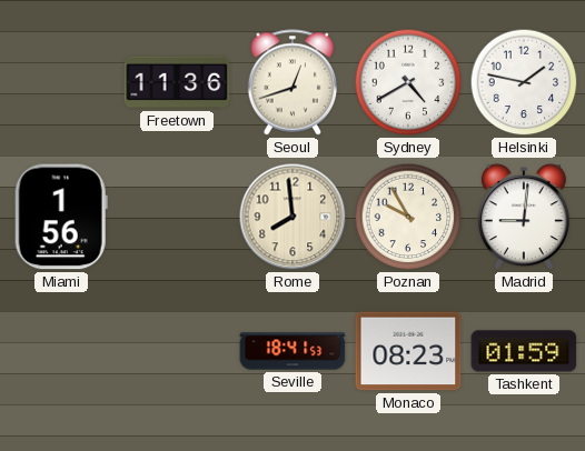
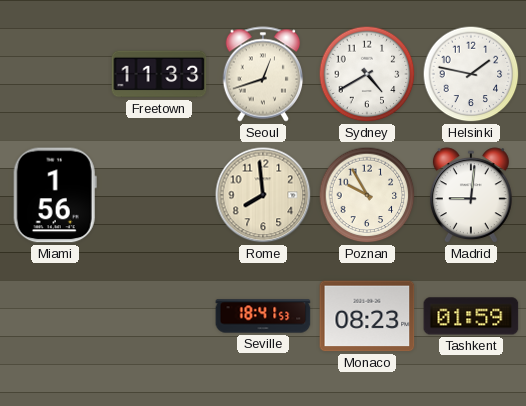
Freetown: 11:36 -> 11:33
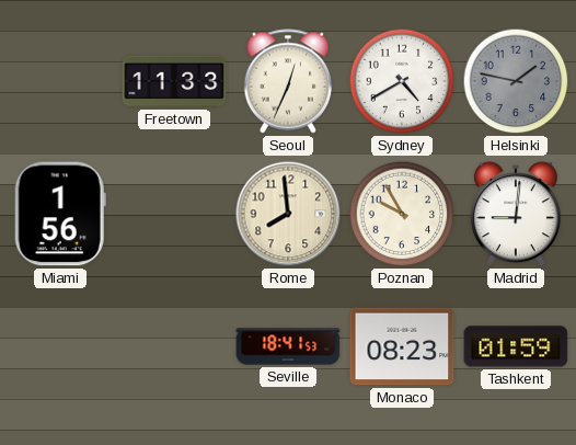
Seoul: 12:42 -> 12:34
Helsinki dial: white -> grey
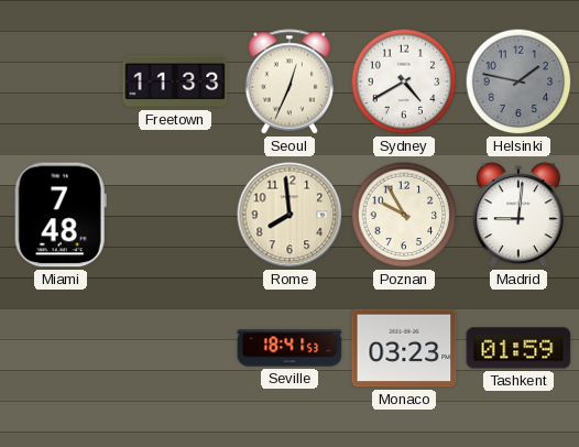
Miami: 1:56 -> 7:48
Monaco: 08:23 -> 03:23
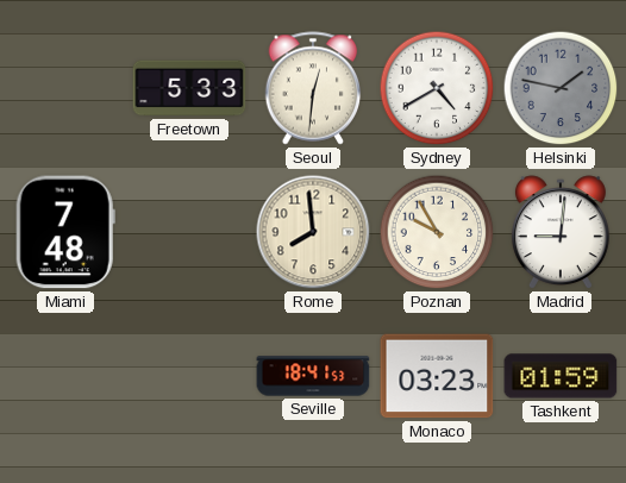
Freetown: 11:33 -> 5:33
Seoul: 12:34 -> 12:31
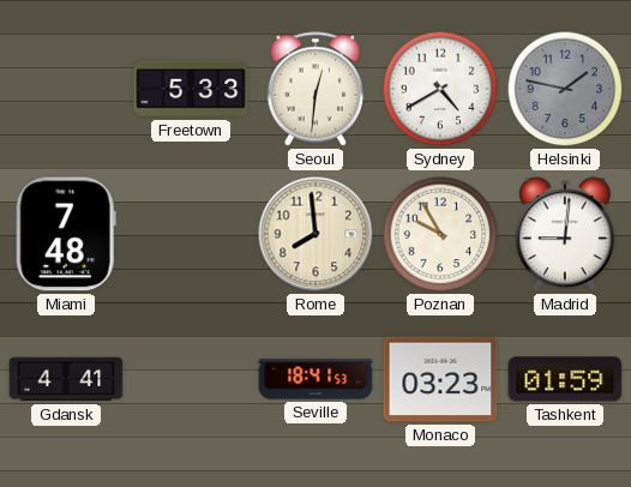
Gdansk: none -> 4:41
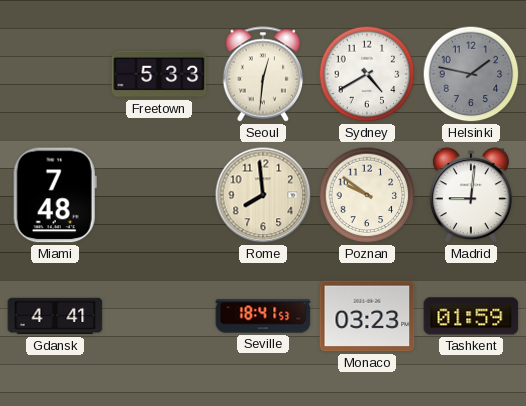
Poznan: 9:55 -> 9:51
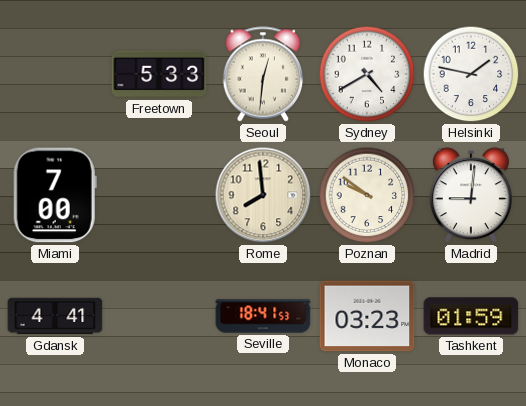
Helsinki dial: grey -> white
Miami: 7:48 -> 7:00
